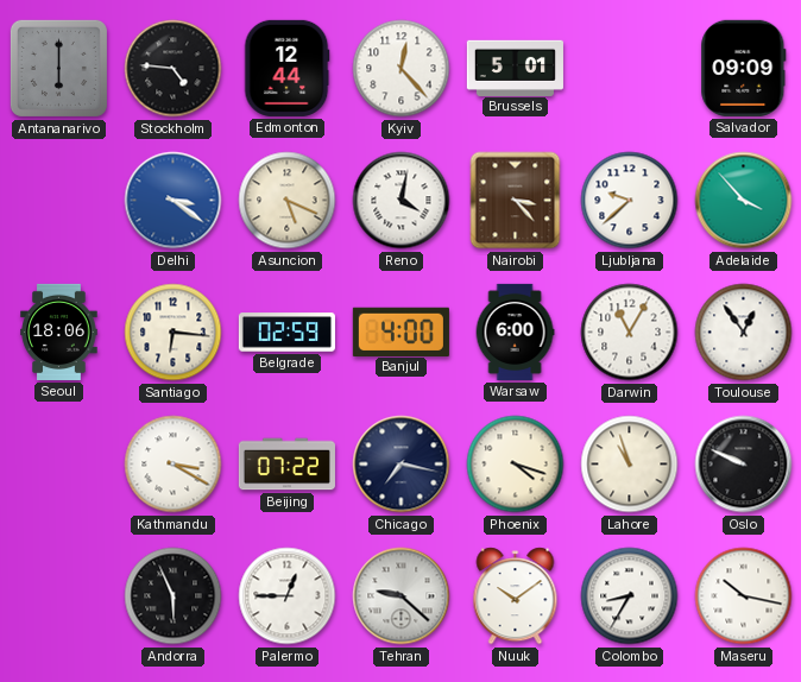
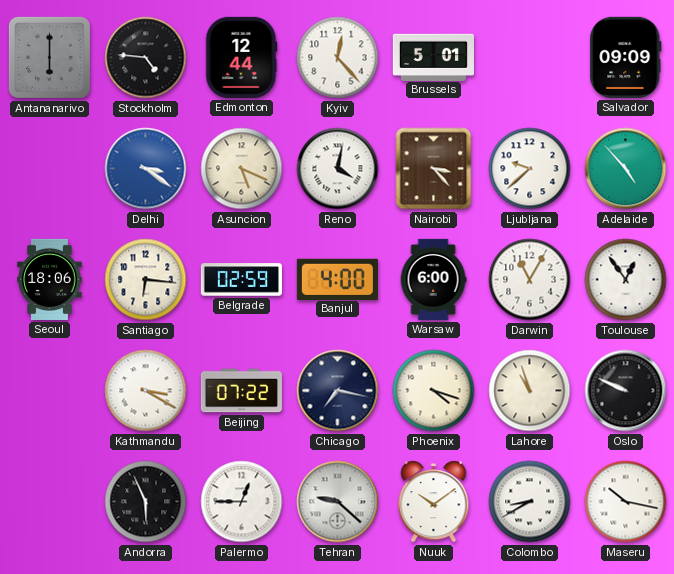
Adelaide: 3:53 -> 4:53
Colombo: 8:35 -> 8:40
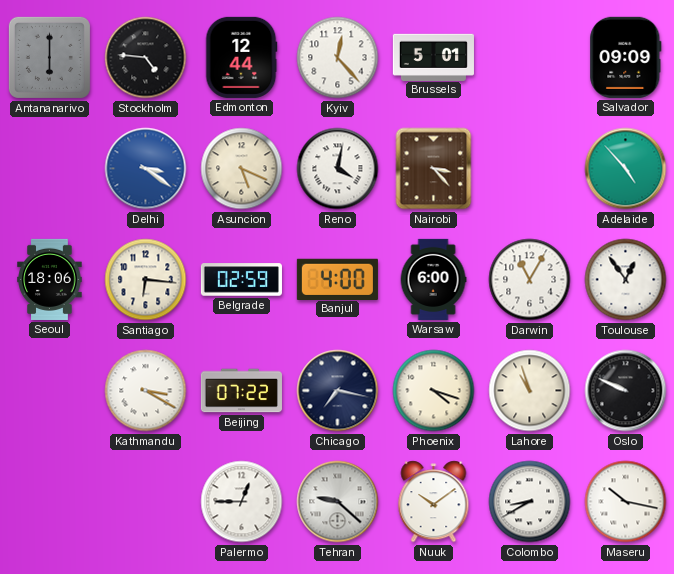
Ljubljana: 9:38 -> none
Andorra: 5:56 -> none
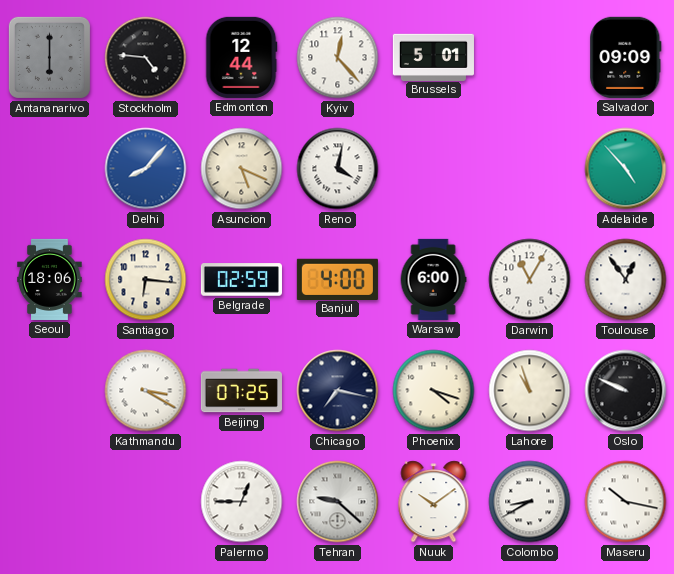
Delhi: 3:21 -> 8:07
Nairobi: 3:23 -> none
Beijing: 07:22 -> 07:25
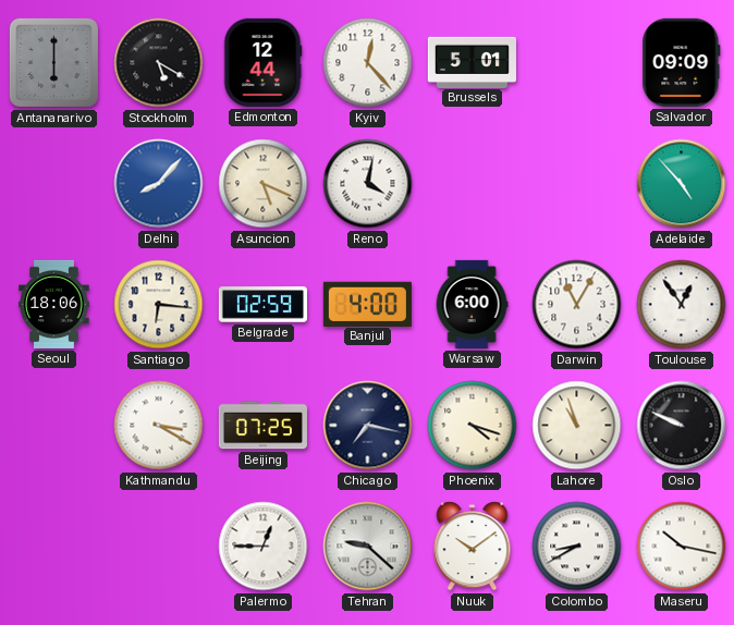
Stockholm: 4:46 -> 5:20
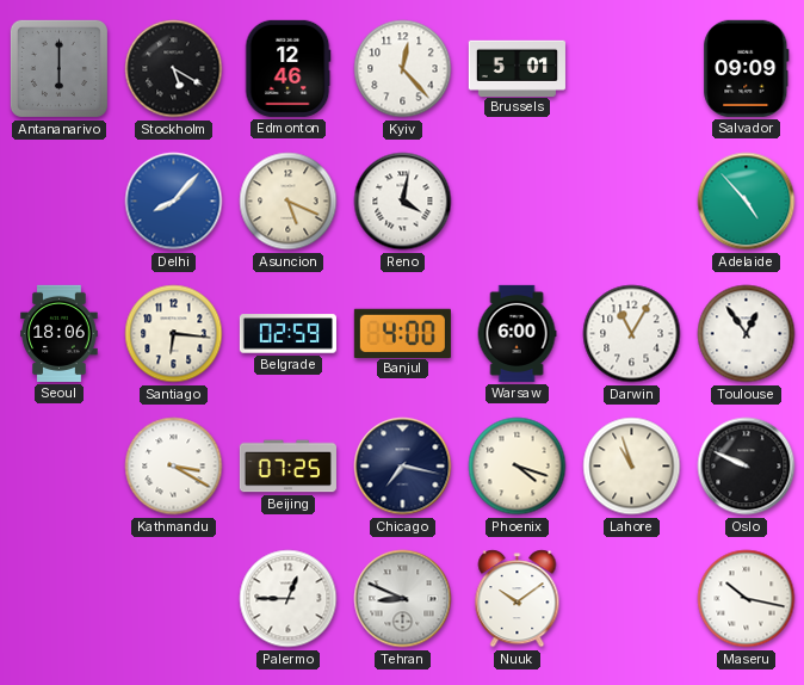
Edmonton: 12:44 -> 12:46
Tehran: 9:22 -> 8:49
Colombo: 8:40 -> none
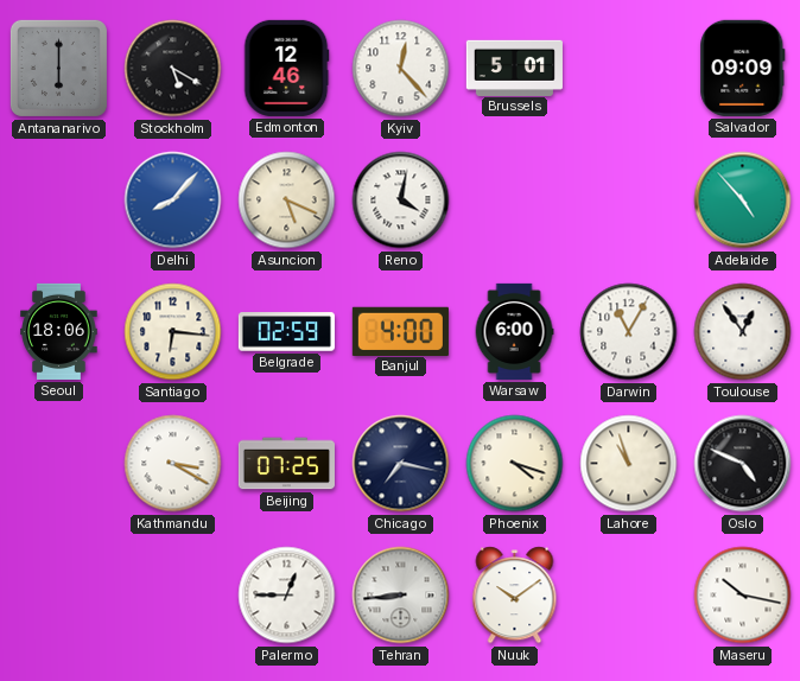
Oslo: 9:49 -> 4:49
Tehran: 8:49 -> 8:44
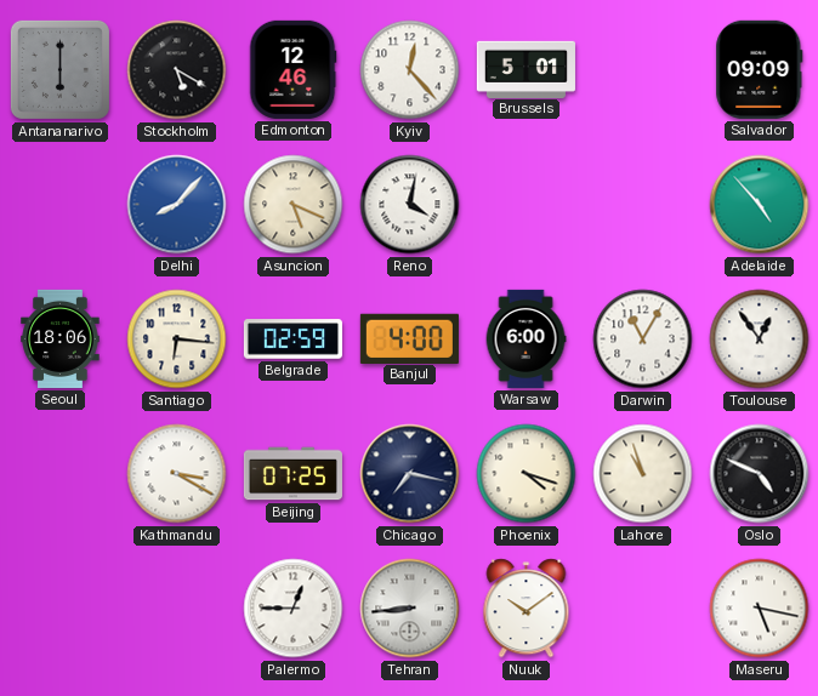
Maseru: 10:17 -> 5:17
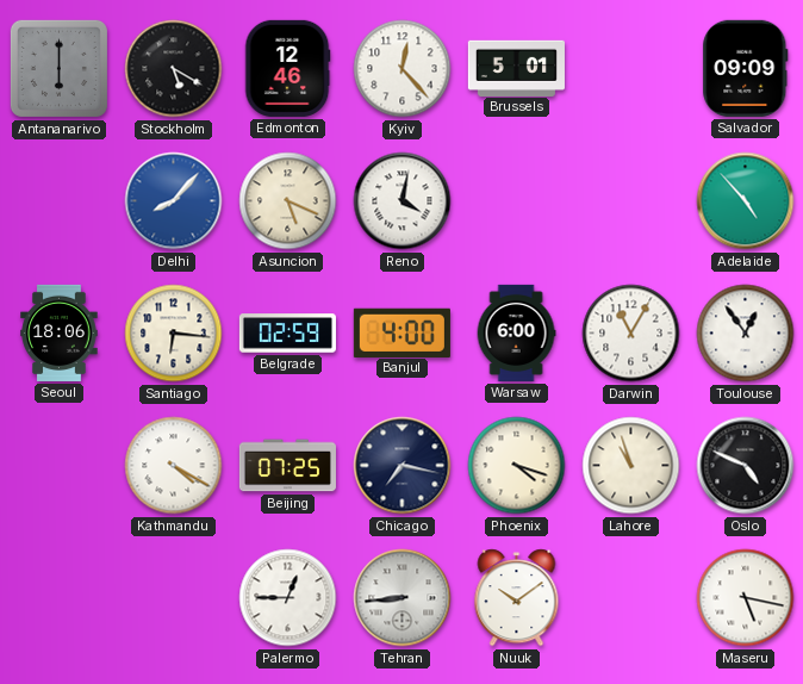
Kathmandu: 3:20 -> 4:20
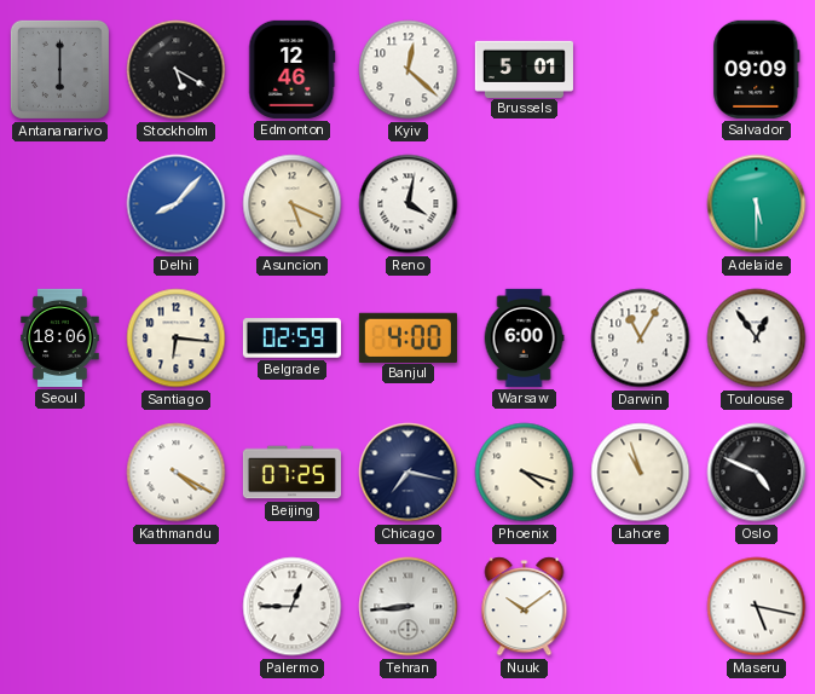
Kyiv: 12:23 -> 12:22
Adelaide: 4:53 -> 5:30
